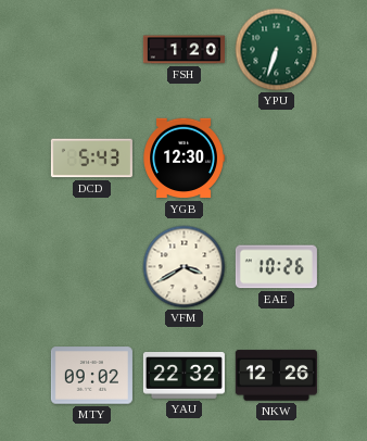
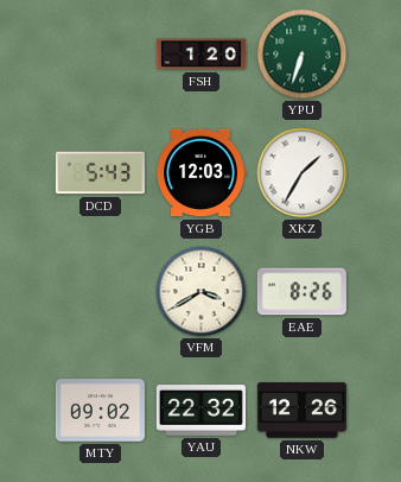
YGB: 12:30 -> 12:03
XKZ: none -> 1:35
EAE: 10:26 -> 8:26
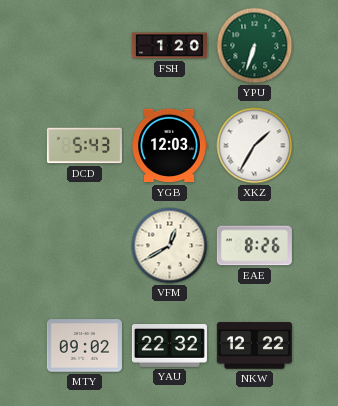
VFM: 3:40 -> 12:40
NKW: 12:26 -> 12:22
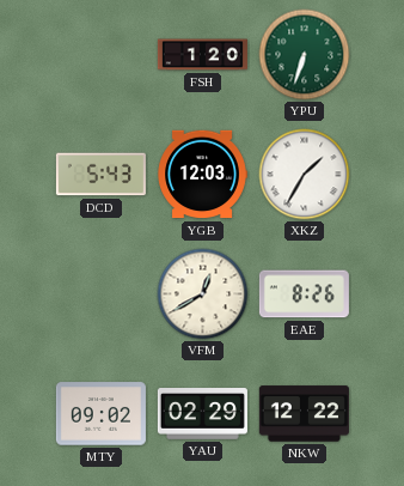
YAU: 22:32 -> 02:29
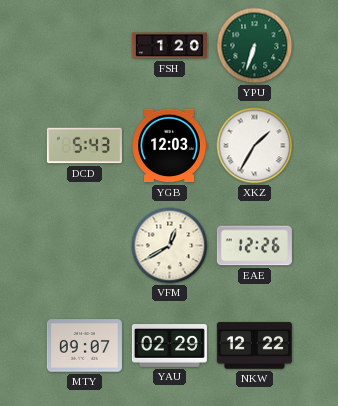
EAE: 8:26 -> 12:26
MTY: 09:02 -> 09:07
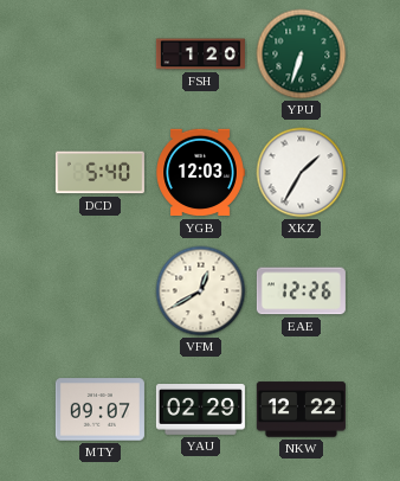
DCD: 5:43 -> 5:40
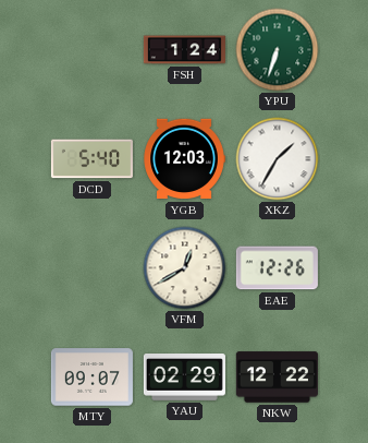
FSH: 1:20 -> 1:24
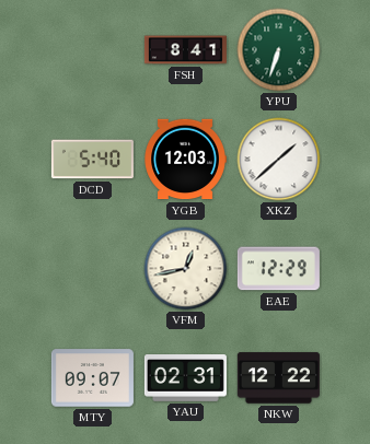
FSH: 1:24 -> 8:41
XKZ: 1:35 -> 1:38
VFM: 12:40 -> 12:43
EAE: 12:26 -> 12:29
YAU: 02:29 -> 02:31
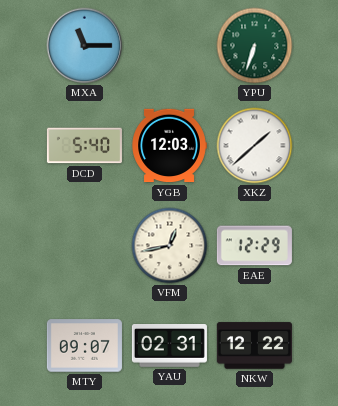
MXA: none -> 11:15
FSH: 8:41 -> none
